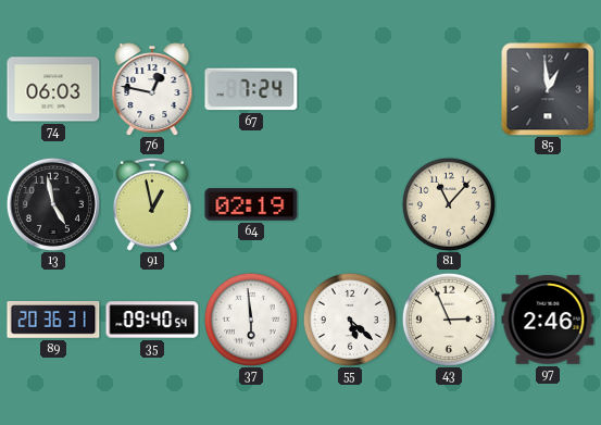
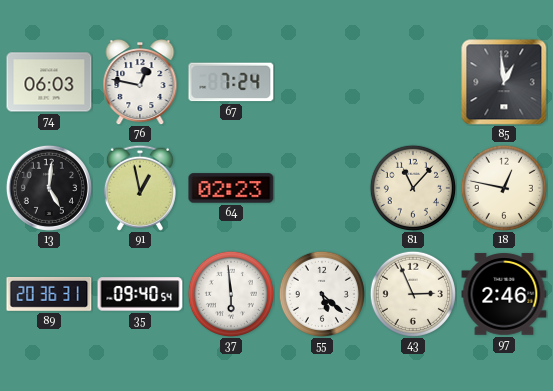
13: 4:58 -> 5:01
64: 02:19 -> 02:23
18: none -> 12:47
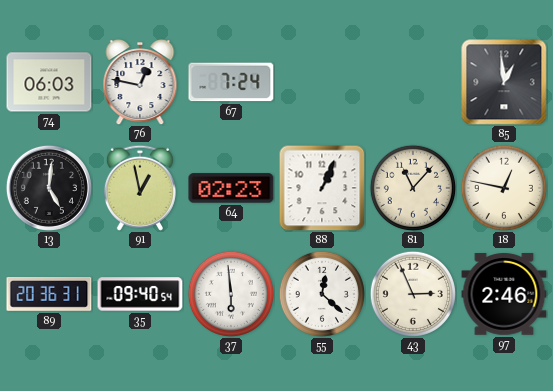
88: none -> 1:04
55: 5:22 -> 12:22
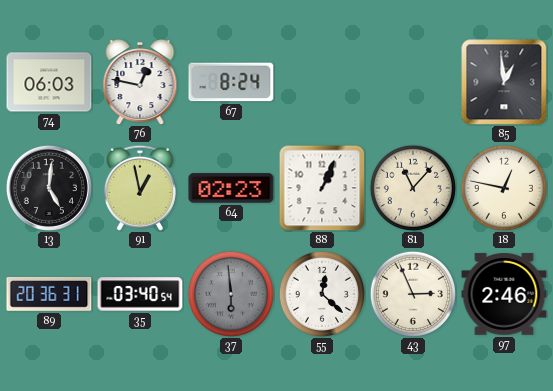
67: 7:24 -> 8:24
35: 09:40 -> 03:40
37 dial: white -> grey
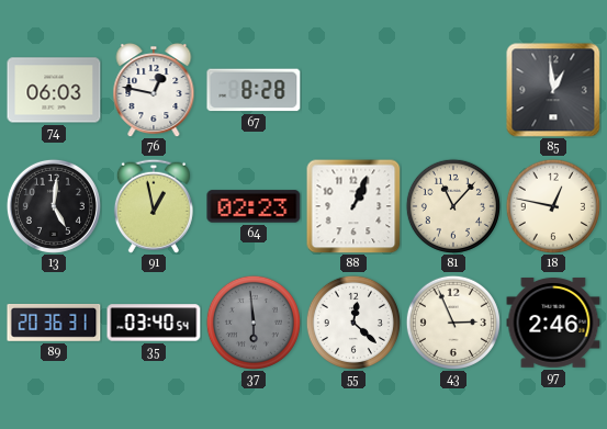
67: 8:24 -> 8:28
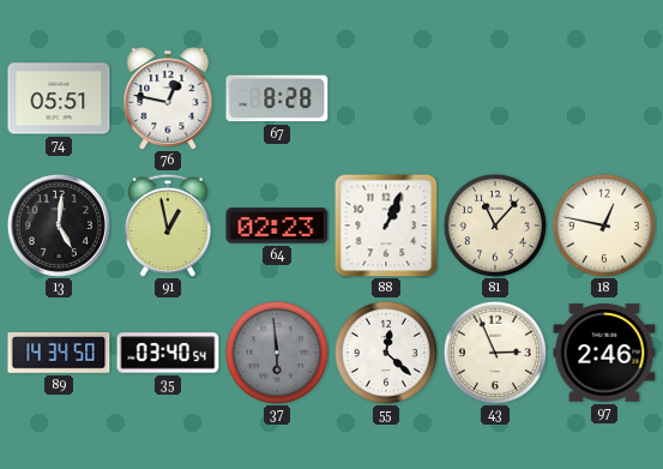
74: 06:03 -> 05:51
85: 12:59 -> none
89: 20:36 -> 14:34
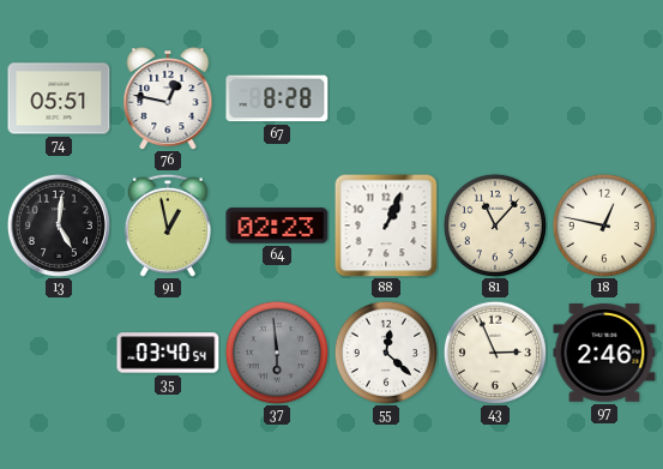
89: 14:34 -> none
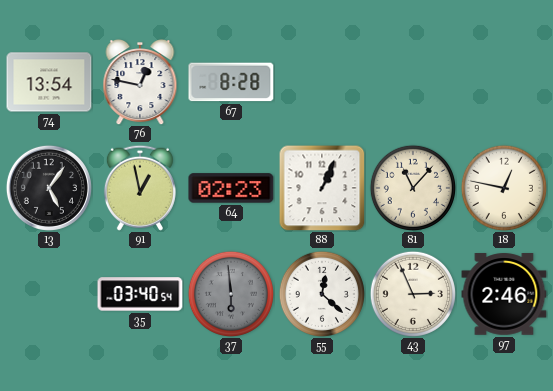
74: 05:51 -> 13:54
13: 5:01 -> 5:06
